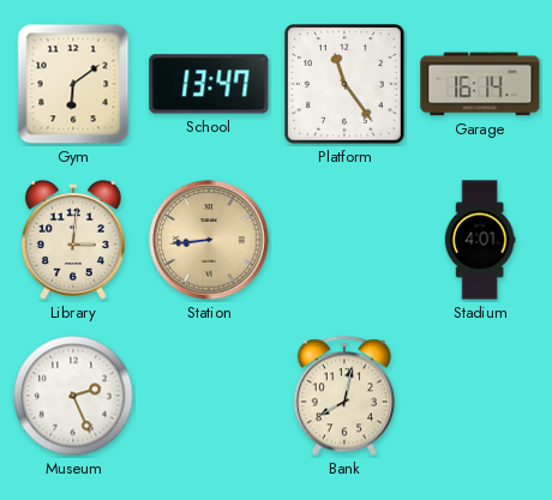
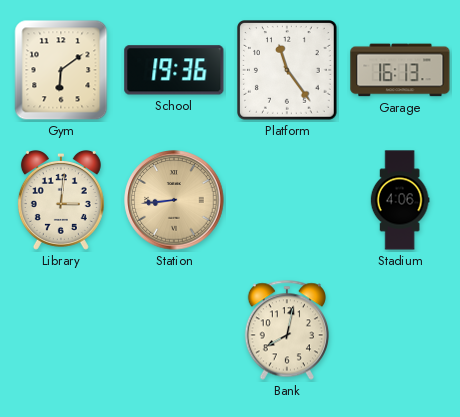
School: 13:47 -> 19:36
Garage: 16:14 -> 16:13
Stadium: 4:01 -> 4:06
Museum: 2:26 -> none
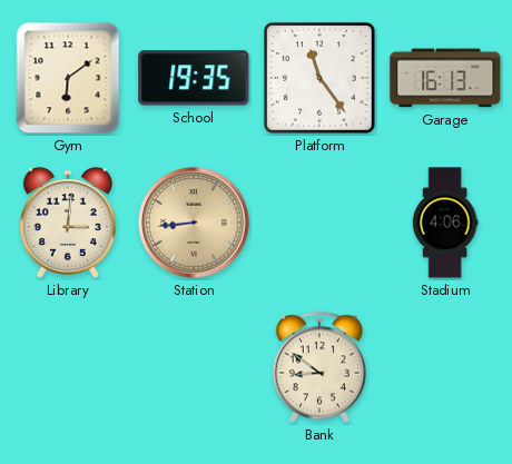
School: 19:36 -> 19:35
Bank: 8:02 -> 8:51
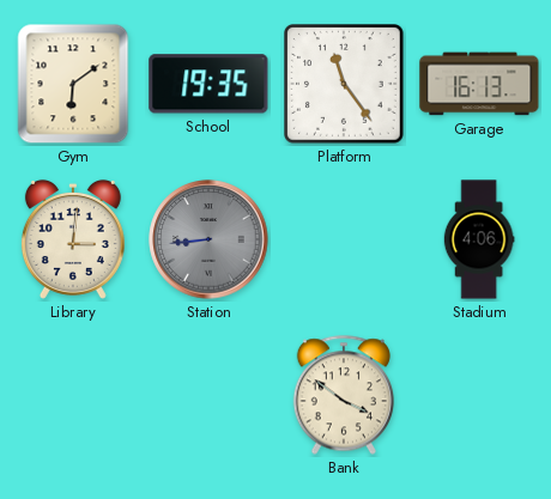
Station dial: champagne -> grey
Bank: 8:51 -> 3:51
